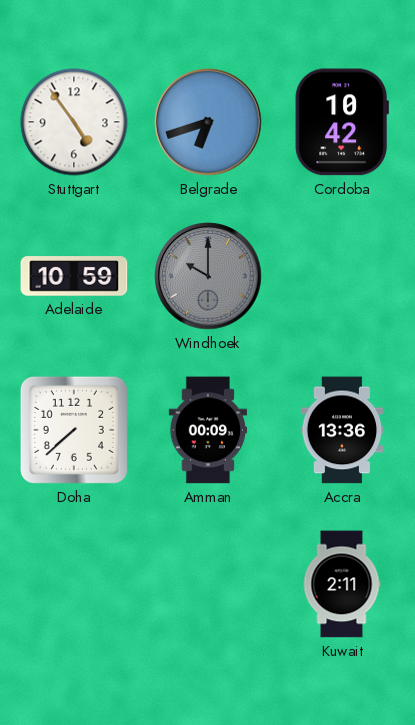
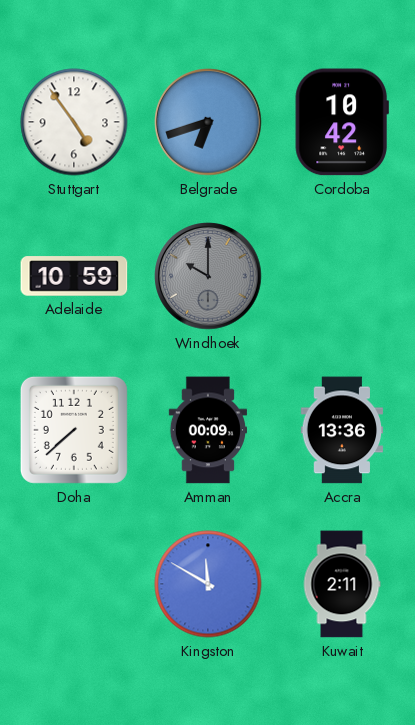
Kingston: none -> 11:50
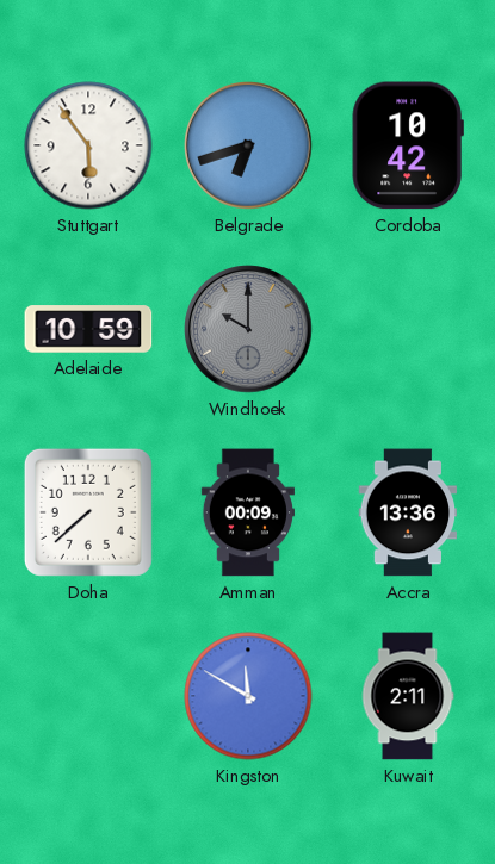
Stuttgart: 4:54 -> 5:54
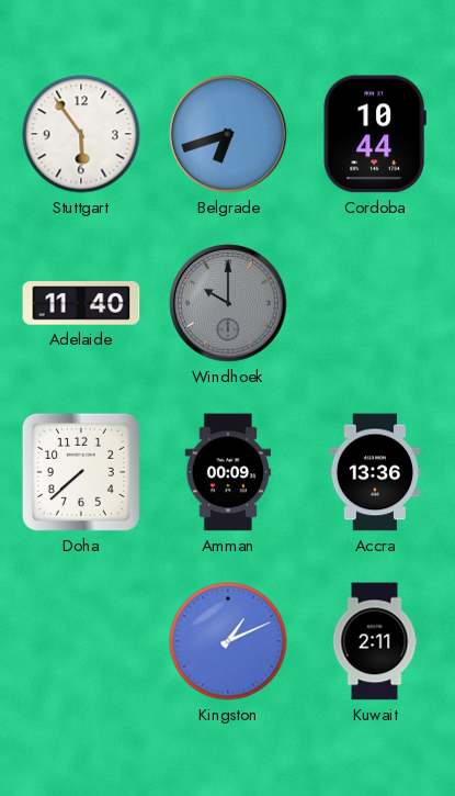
Cordoba: 10:42 -> 10:44
Adelaide: 10:59 -> 11:40
Kingston: 11:50 -> 1:11
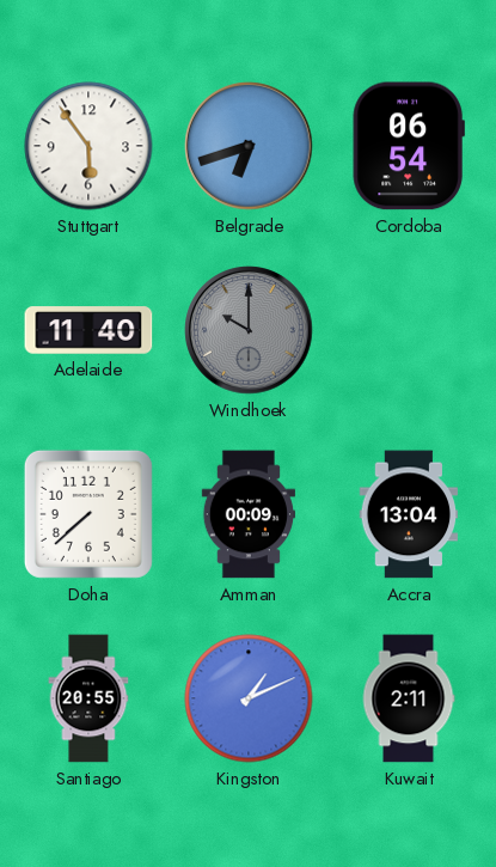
Cordoba: 10:44 -> 06:54
Accra: 13:36 -> 13:04
Santiago: none -> 20:55
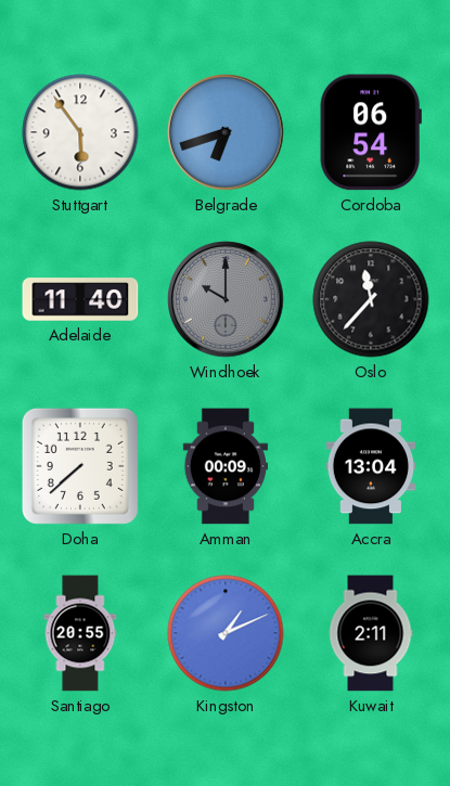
Oslo: none -> 11:37
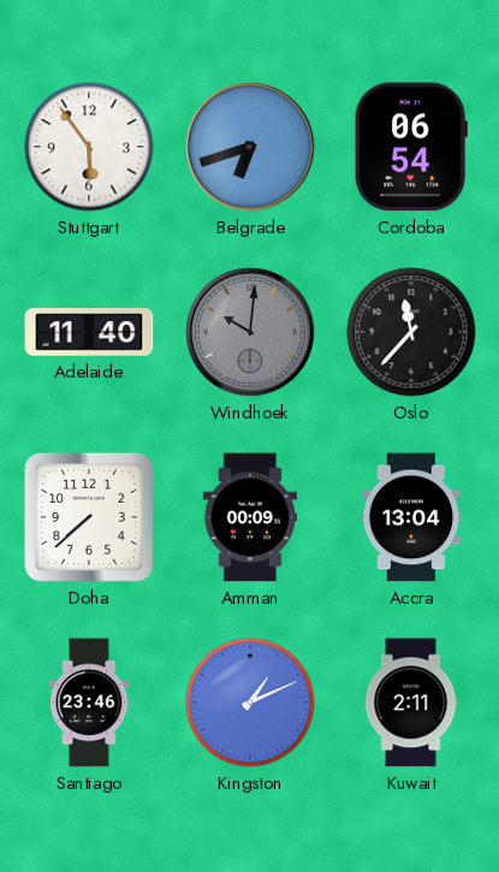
Windhoek: 10:00 -> 10:01
Santiago: 20:55 -> 23:46
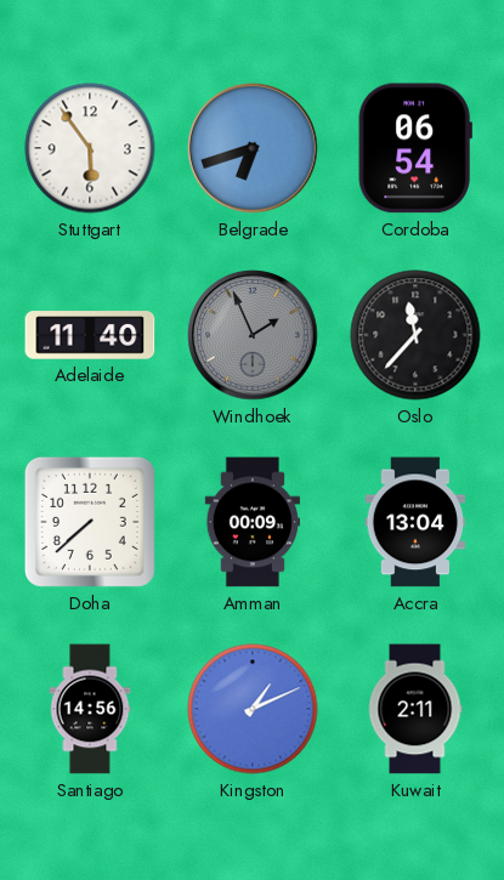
Windhoek: 10:01 -> 1:56
Santiago: 23:46 -> 14:56
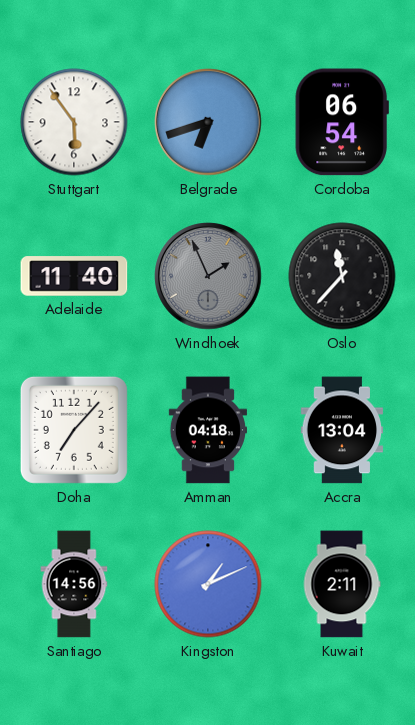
Doha: 7:38 -> 7:07
Amman: 00:09 -> 04:18
